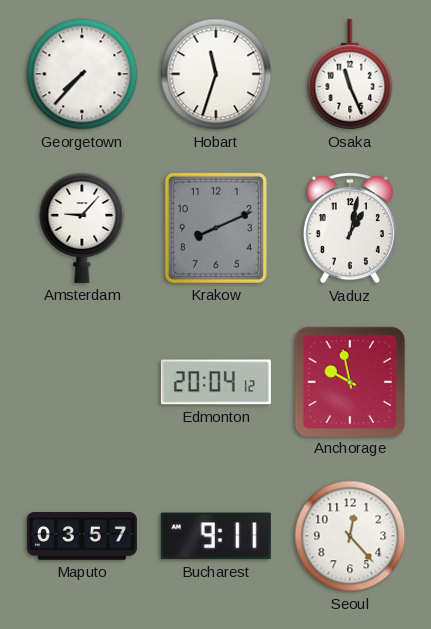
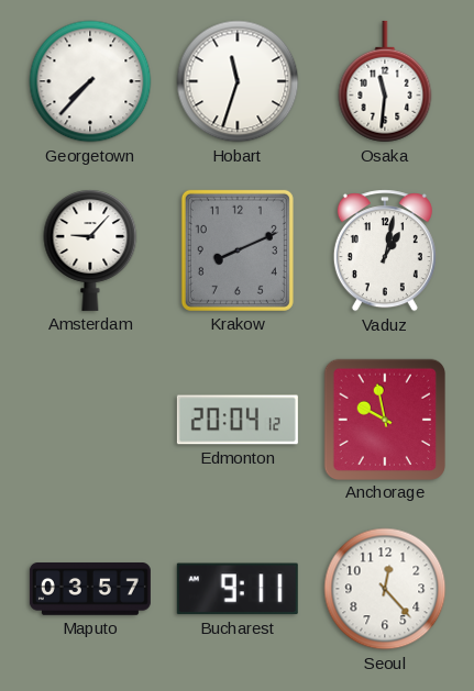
Osaka: 11:26 -> 11:31
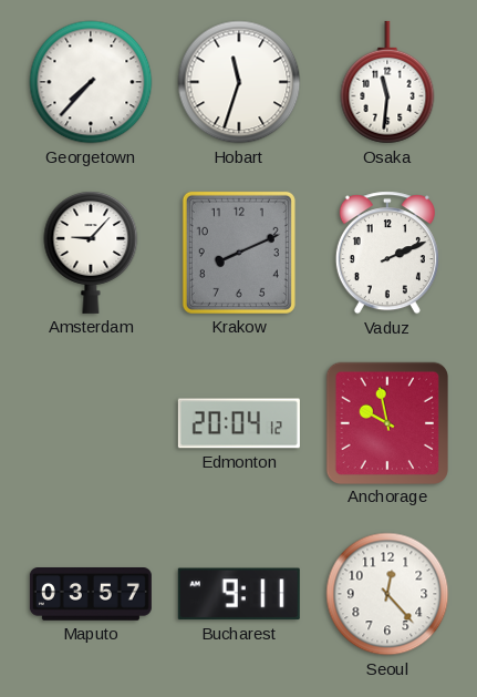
Vaduz: 1:02 -> 2:11
